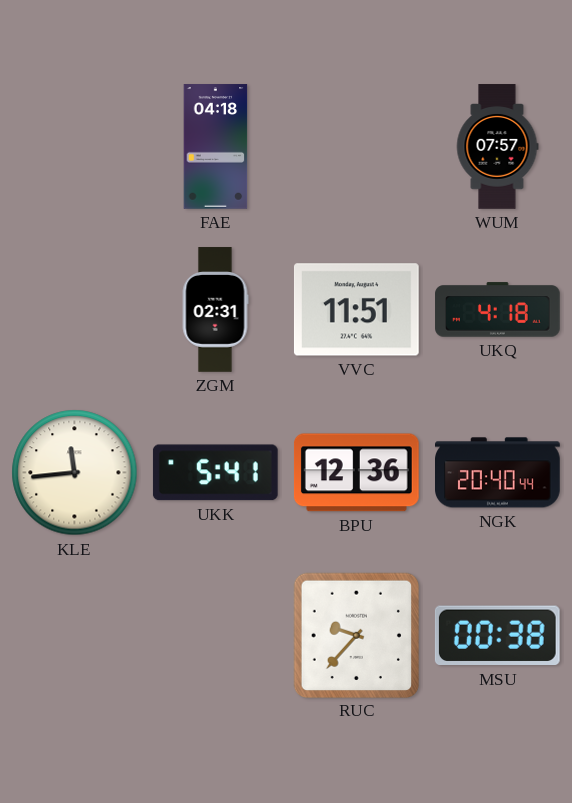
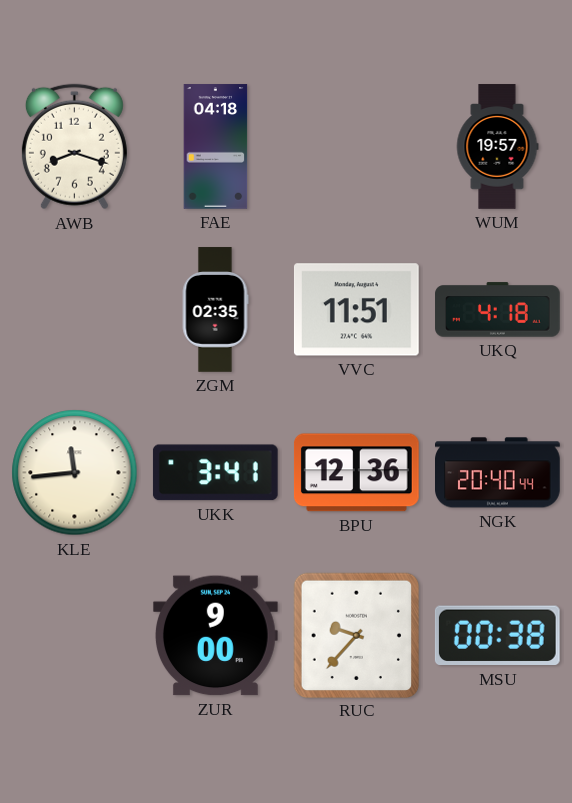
AWB: none -> 8:18
WUM: 07:57 -> 19:57
ZGM: 02:31 -> 02:35
UKK: 5:41 -> 3:41
ZUR: none -> 9:00
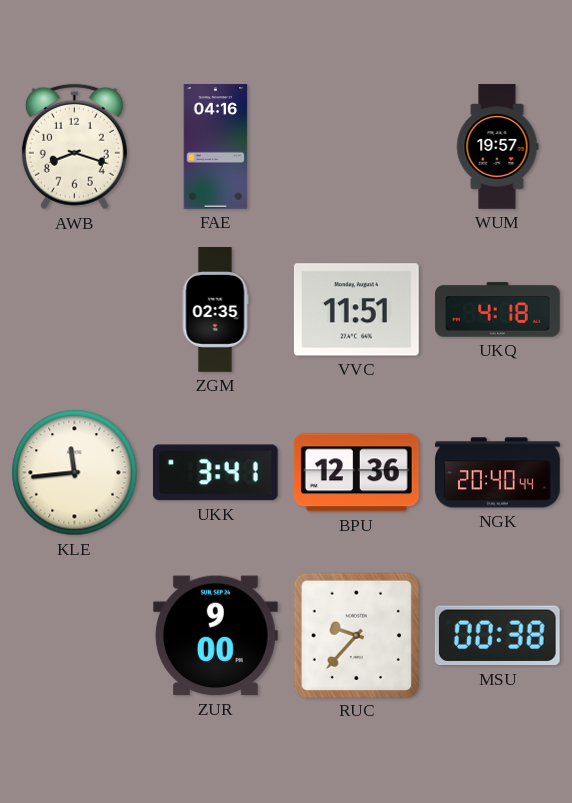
FAE: 04:18 -> 04:16
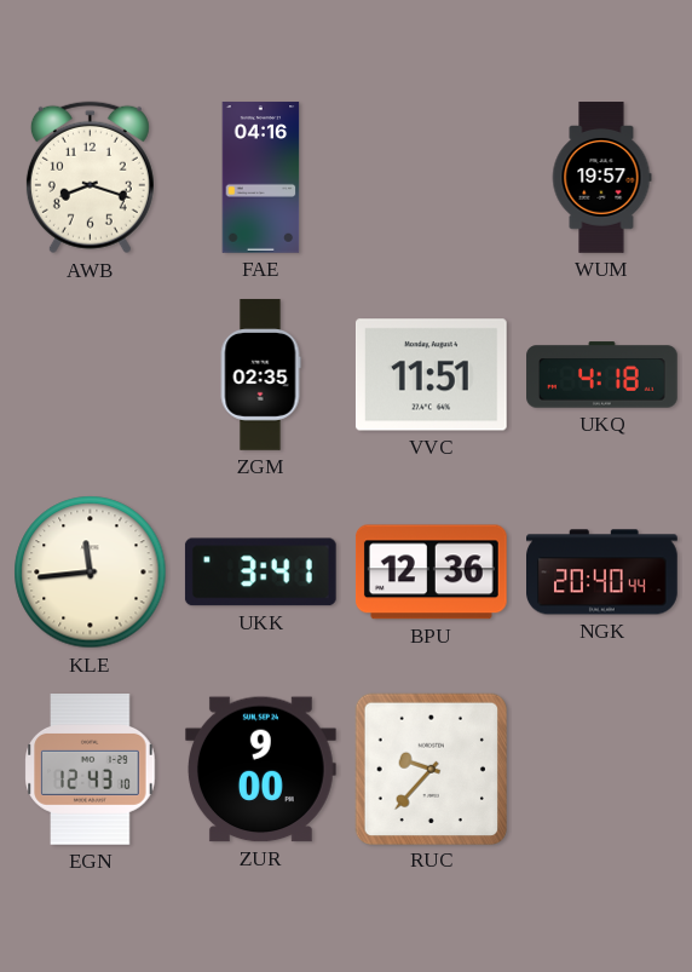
EGN: none -> 12:43
MSU: 00:38 -> none
